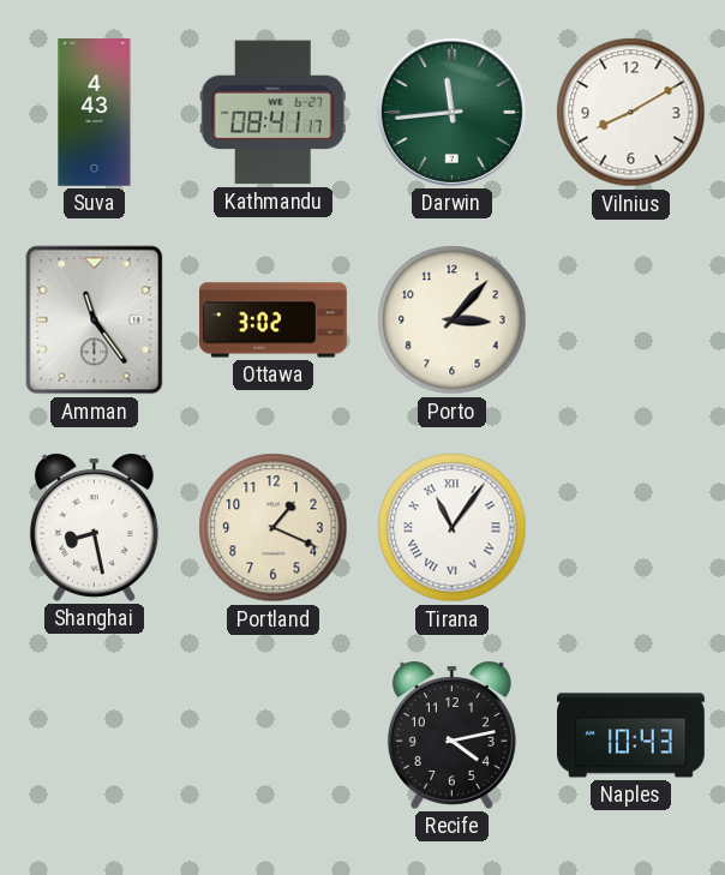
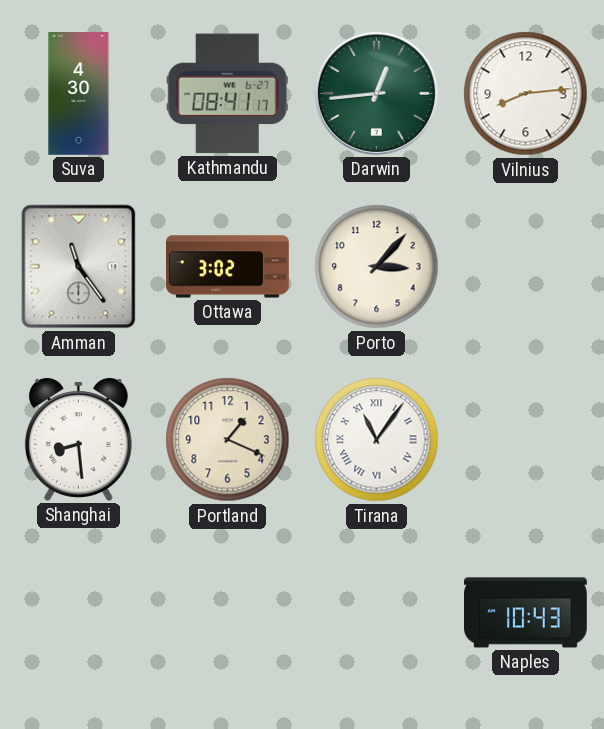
Suva: 4:43 -> 4:30
Darwin: 11:44 -> 12:44
Vilnius: 8:10 -> 8:14
Shanghai: 8:28 -> 8:29
Recife: 4:13 -> none
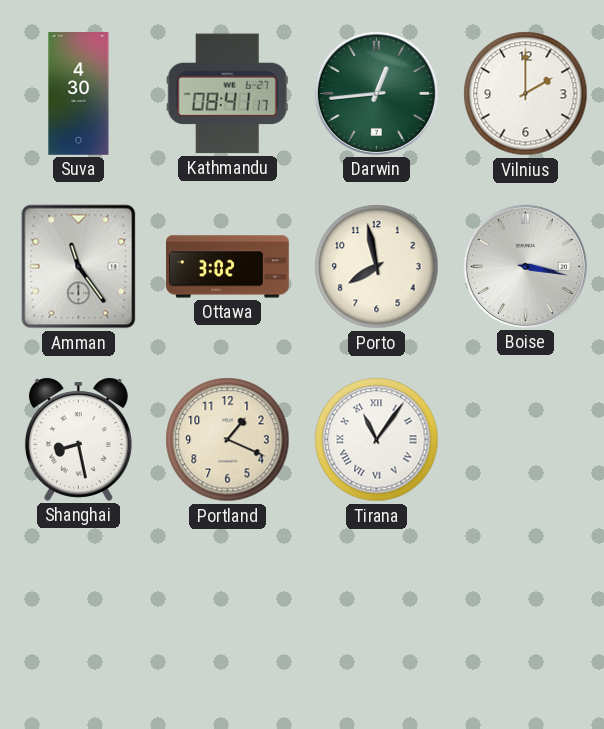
Vilnius: 8:14 -> 2:00
Porto: 3:07 -> 7:58
Boise: none -> 3:17
Shanghai: 8:29 -> 8:28
Naples: 10:43 -> none
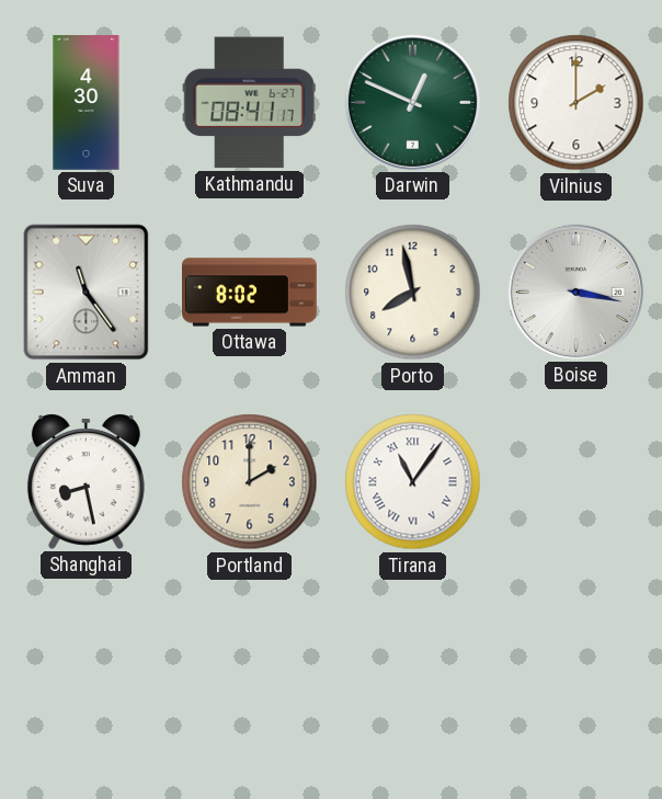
Darwin: 12:44 -> 12:49
Ottawa: 3:02 -> 8:02
Portland: 1:19 -> 2:00
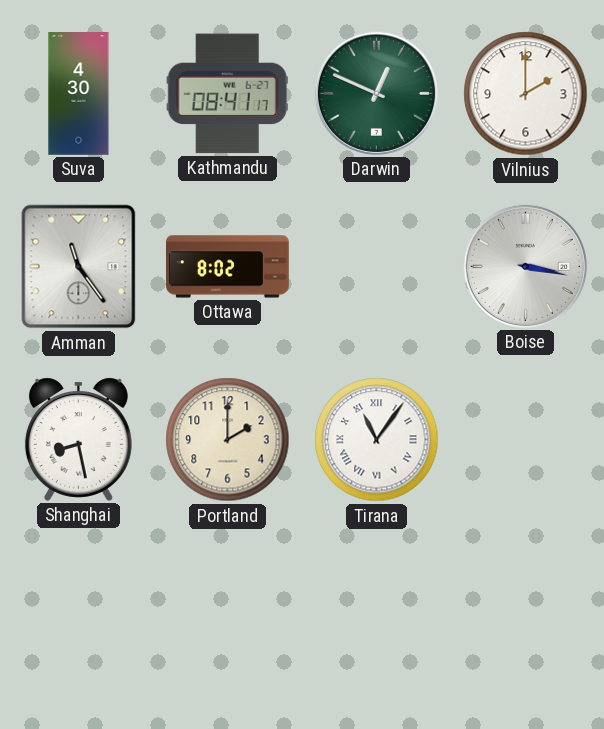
Porto: 7:58 -> none
